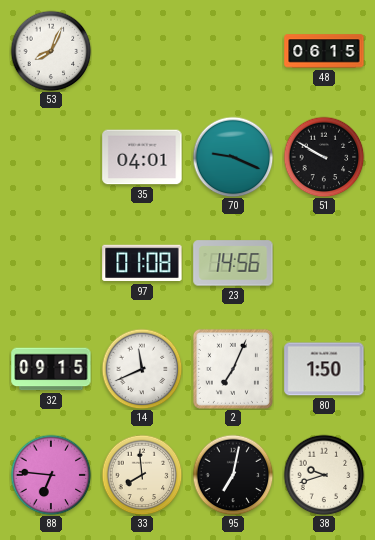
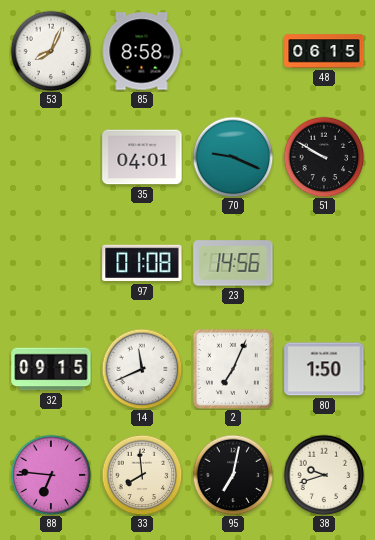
85: none -> 8:58
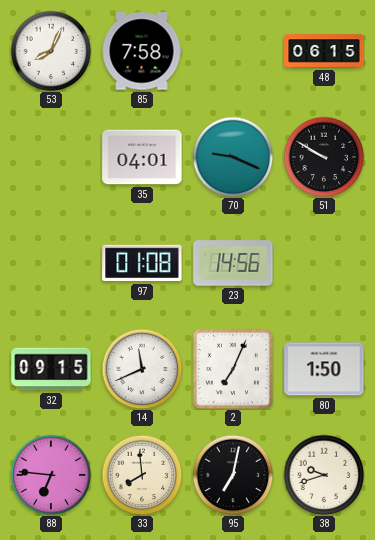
85: 8:58 -> 7:58
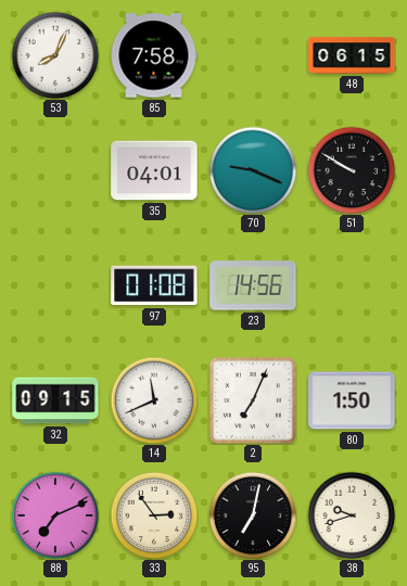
88: 6:46 -> 7:11
33: 7:59 -> 2:54
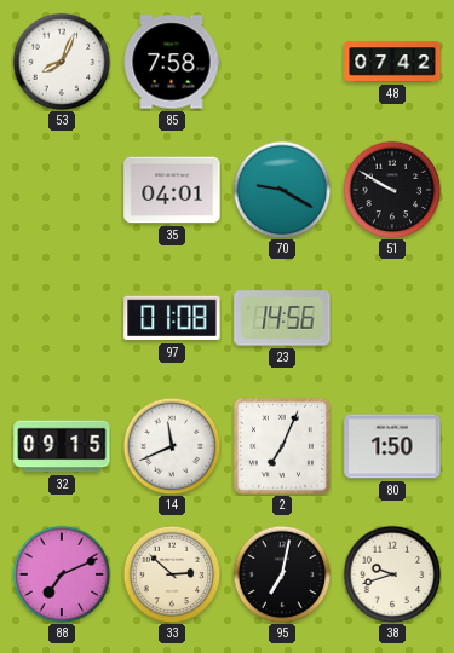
48: 06:15 -> 07:42
70: 9:19 -> 9:20
33: 2:54 -> 2:52
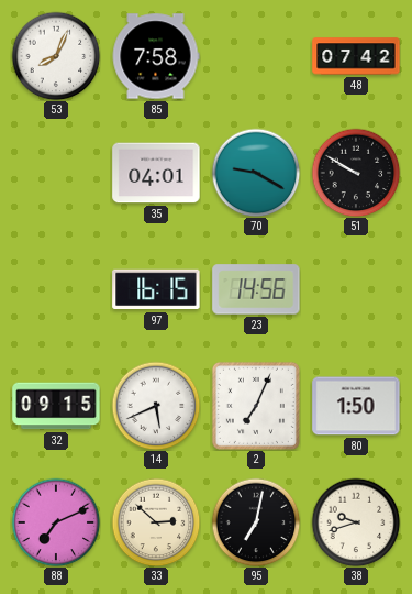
97: 01:08 -> 16:15
14: 11:41 -> 5:41
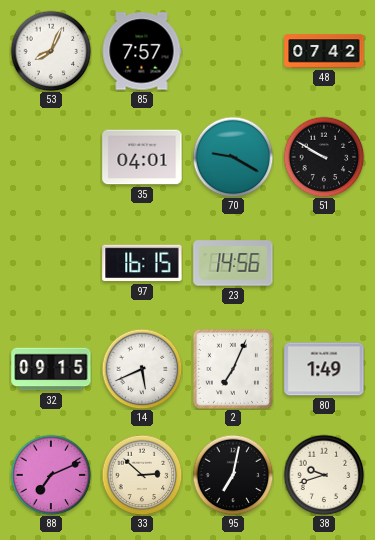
85: 7:58 -> 7:57
80: 1:50 -> 1:49
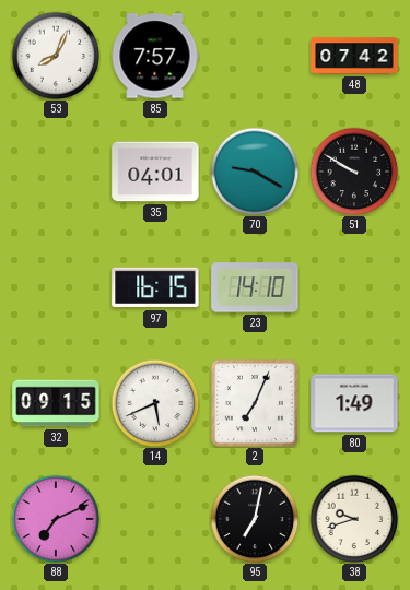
23: 14:56 -> 14:10
33: 2:52 -> none
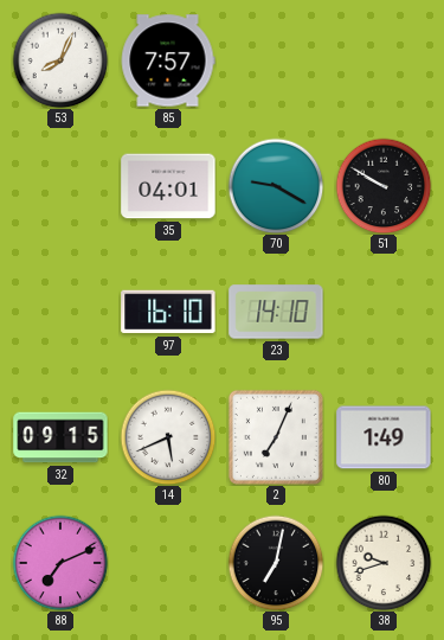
48: 07:42 -> none
97: 16:15 -> 16:10
